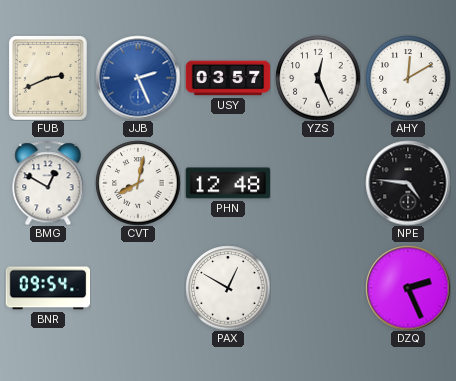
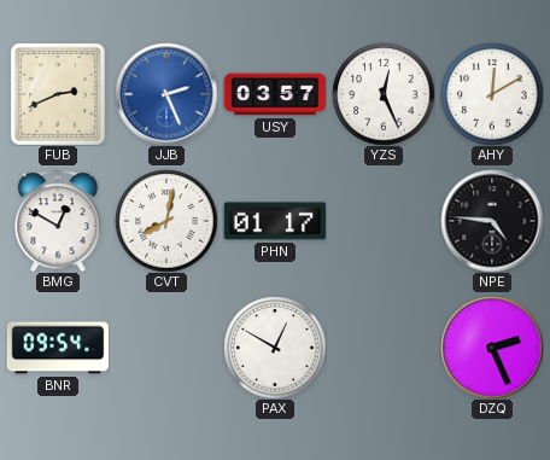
PHN: 12:48 -> 01:17
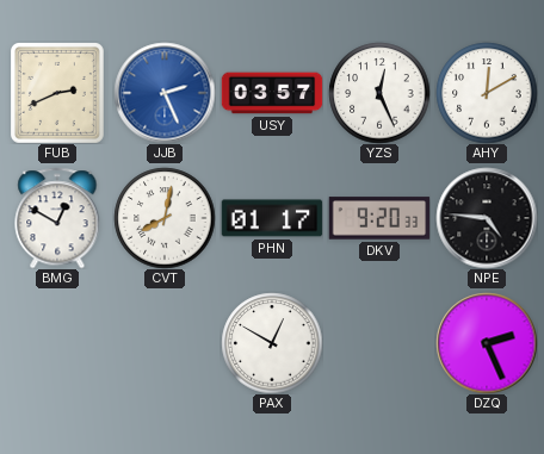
DKV: none -> 9:20
BNR: 09:54 -> none
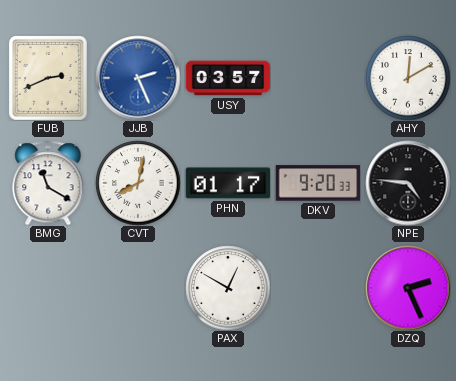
YZS: 12:26 -> none
BMG: 12:50 -> 11:20
